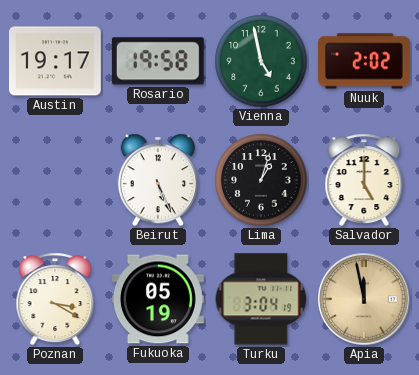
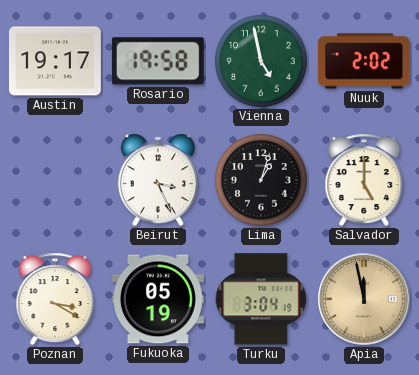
Beirut: 5:26 -> 3:26
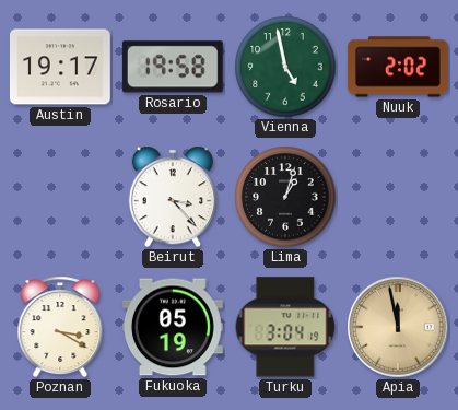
Beirut: 3:26 -> 3:23
Salvador: 5:00 -> none
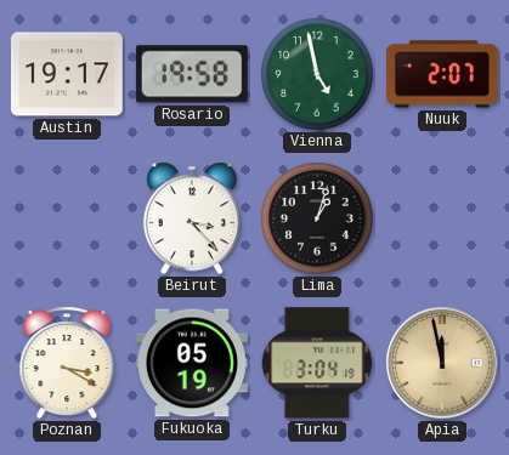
Nuuk: 2:02 -> 2:07
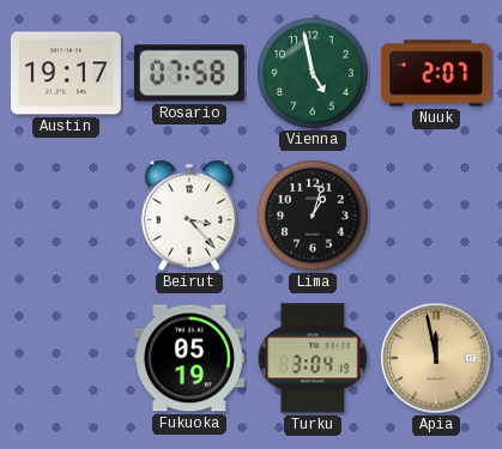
Rosario: 19:58 -> 07:58
Poznan: 3:20 -> none
